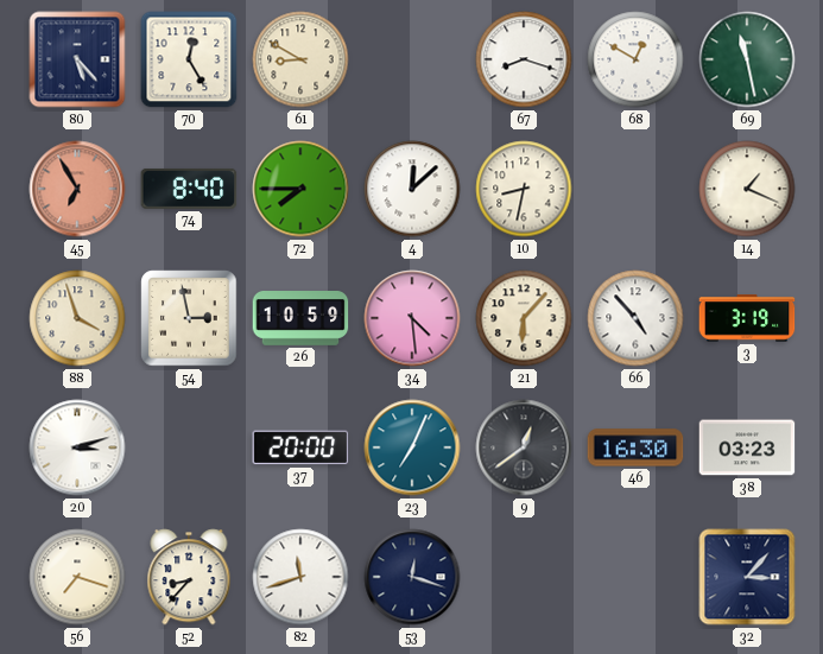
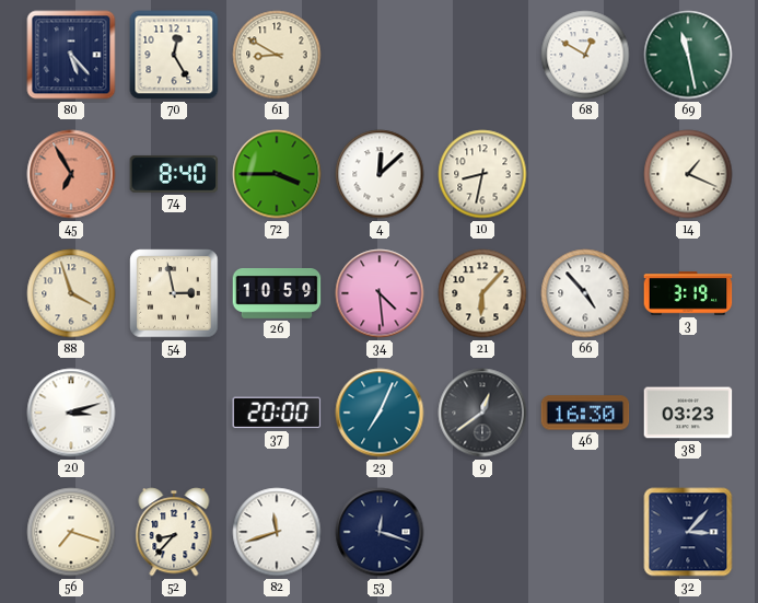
67: 8:18 -> none
72: 7:45 -> 3:45
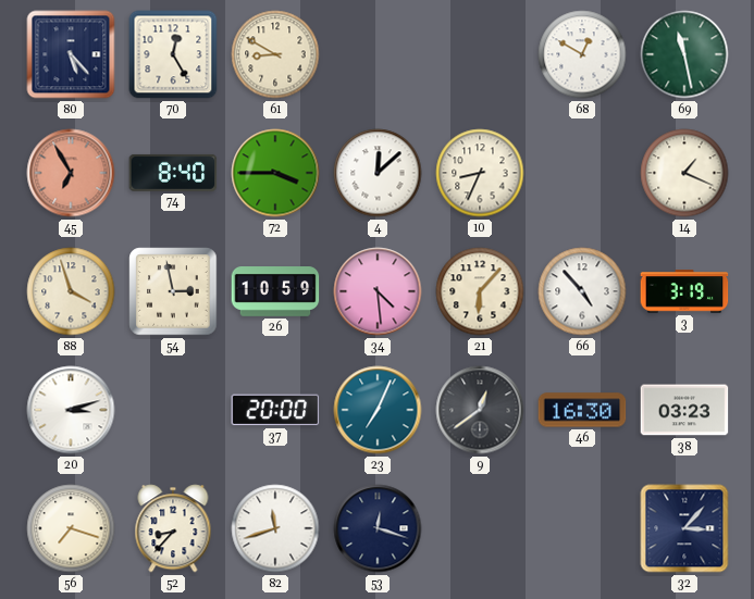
10: 8:32 -> 8:34
